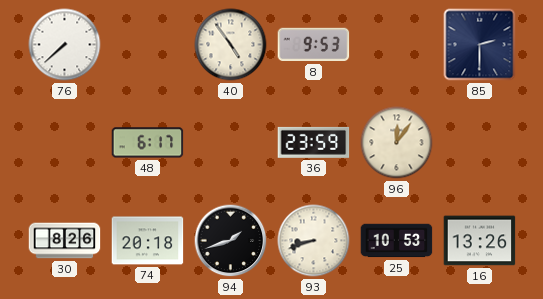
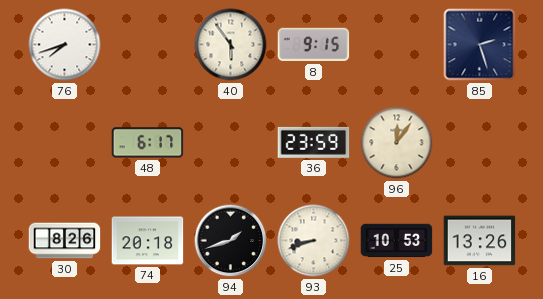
76: 7:38 -> 7:42
40: 4:54 -> 5:54
8: 9:53 -> 9:15
85: 2:30 -> 2:27
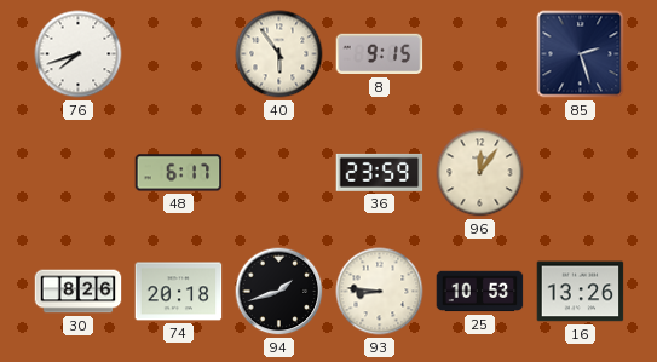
93: 8:42 -> 8:46
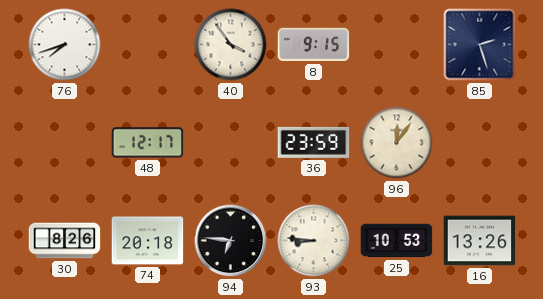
40: 5:54 -> 3:54
48: 6:17 -> 12:17
94: 1:42 -> 6:46
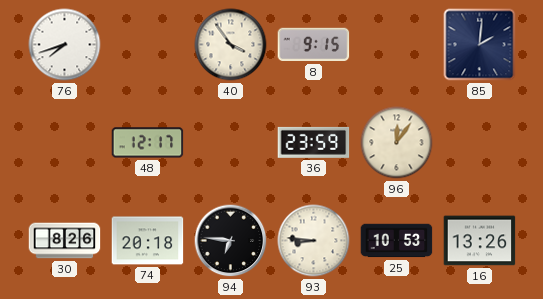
85: 2:27 -> 2:01
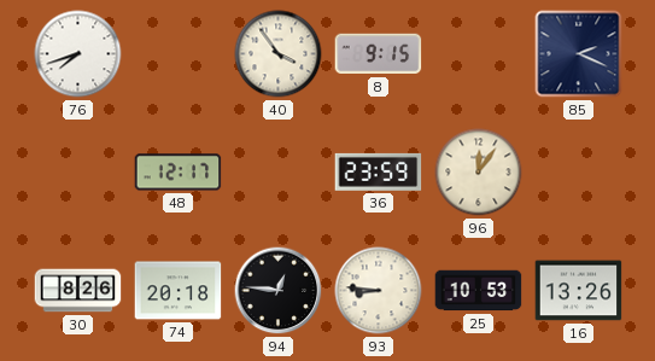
85: 2:01 -> 2:19
94: 6:46 -> 12:46
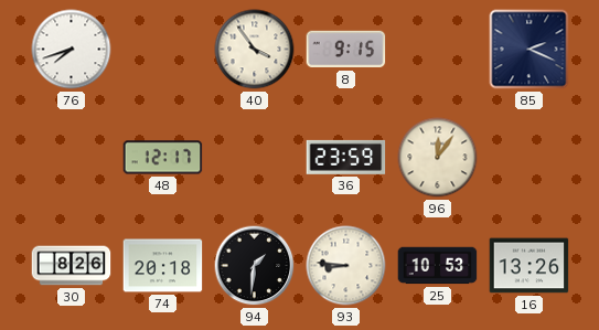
94: 12:46 -> 1:31
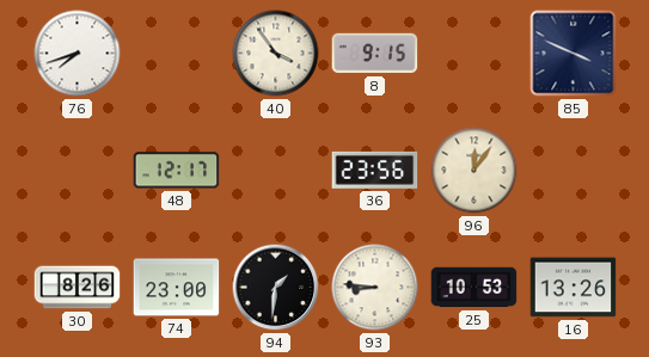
85: 2:19 -> 3:49
36: 23:59 -> 23:56
74: 20:18 -> 23:00
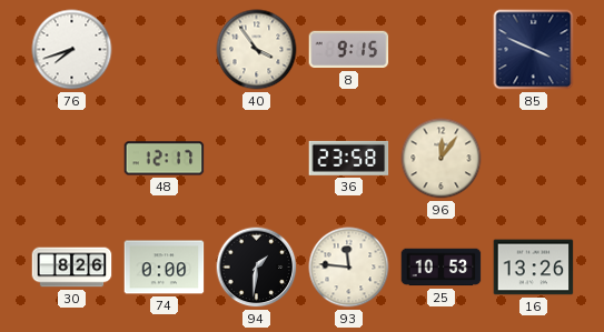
36: 23:56 -> 23:58
74: 23:00 -> 0:00
93: 8:46 -> 11:46
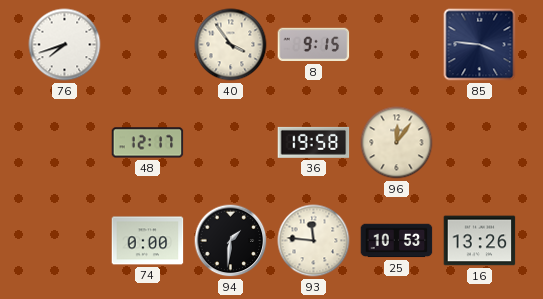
85: 3:49 -> 3:46
36: 23:58 -> 19:58
30: 8:26 -> none
